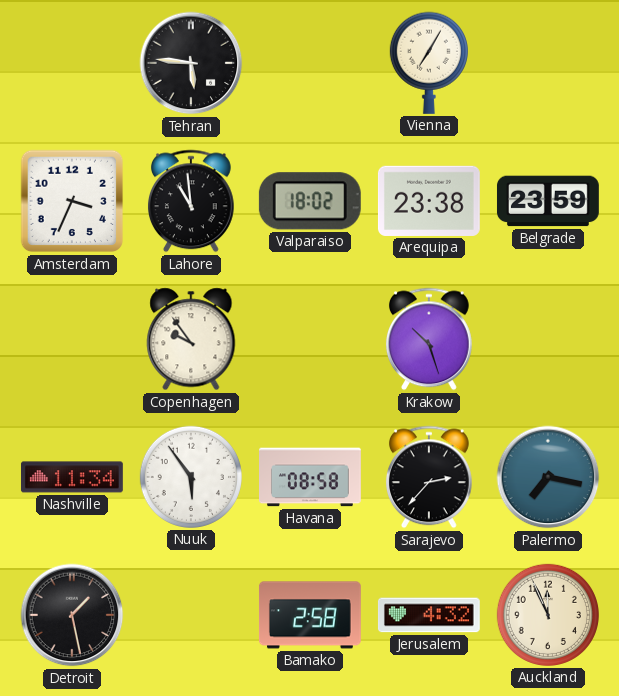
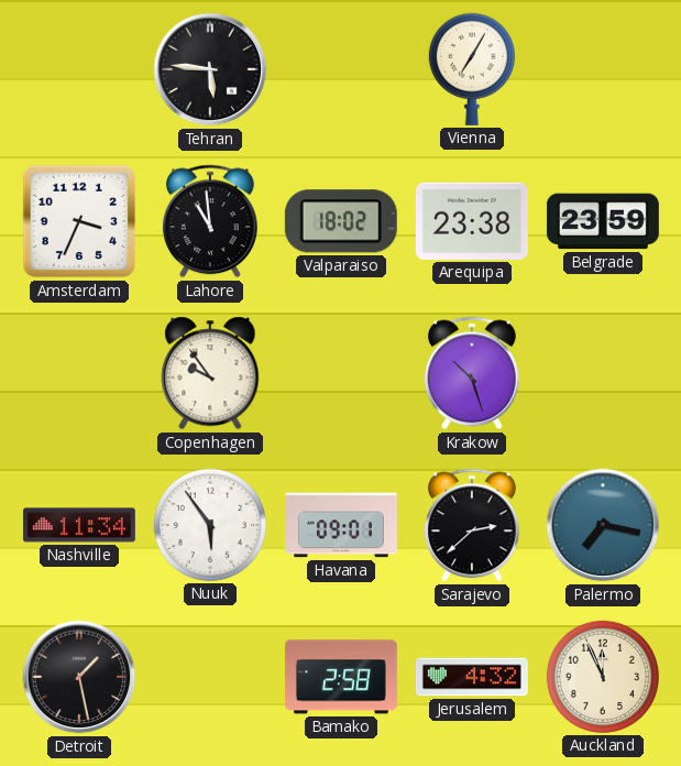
Havana: 08:58 -> 09:01
Sarajevo: 2:37 -> 2:38
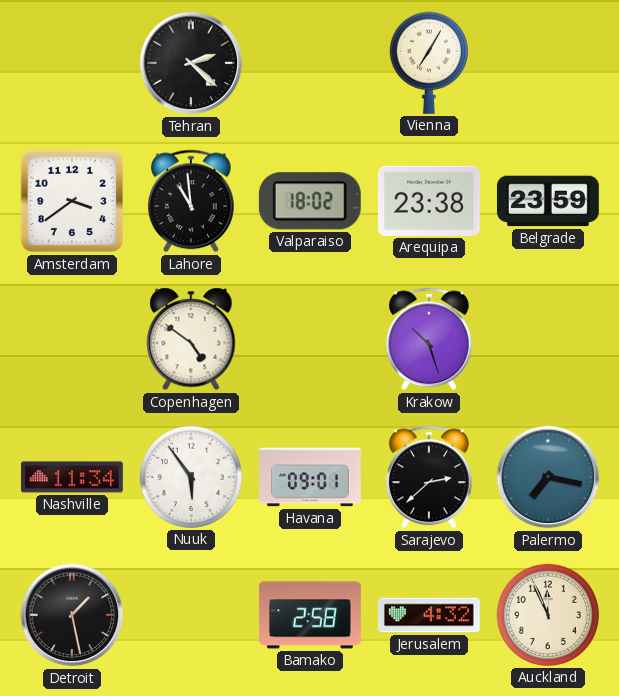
Tehran: 5:46 -> 2:22
Amsterdam: 3:34 -> 3:39
Copenhagen: 9:54 -> 4:51
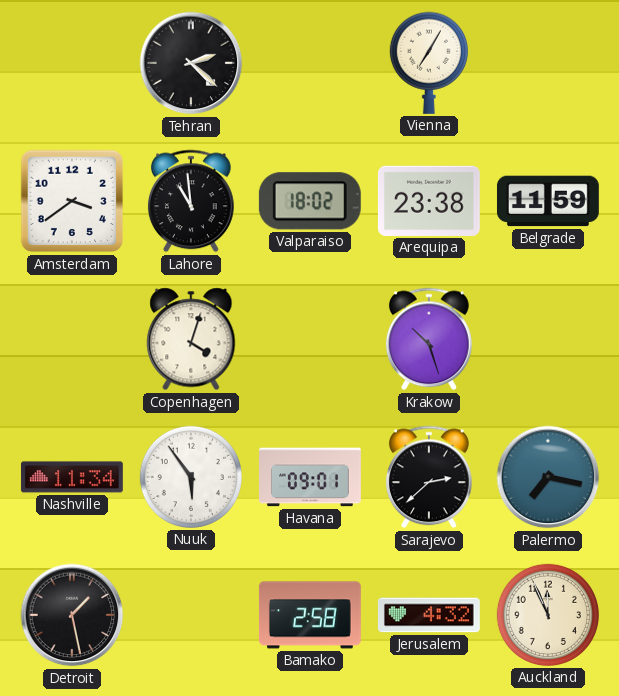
Belgrade: 23:59 -> 11:59
Copenhagen: 4:51 -> 4:03
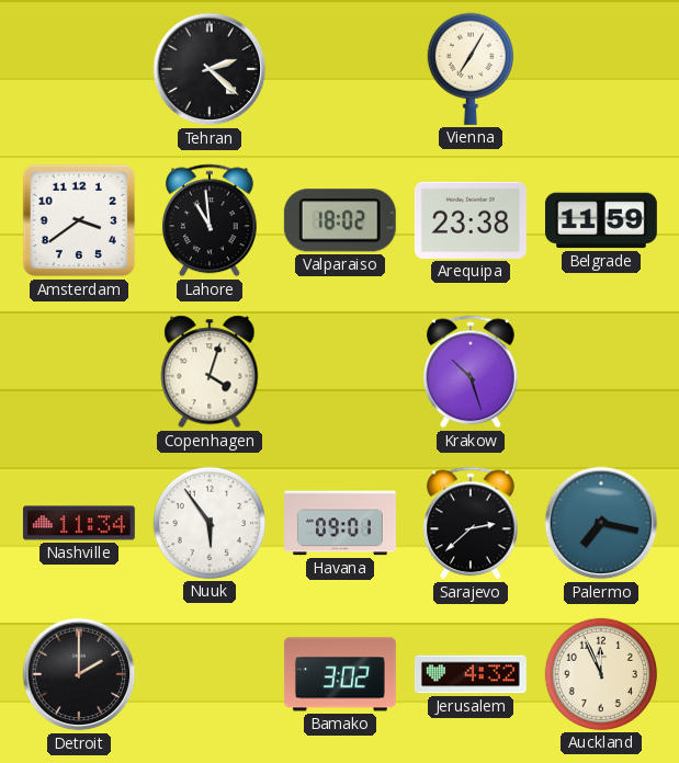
Detroit: 1:28 -> 2:00
Bamako: 2:58 -> 3:02
